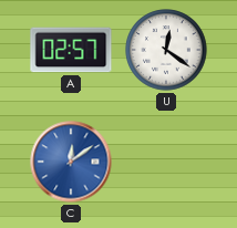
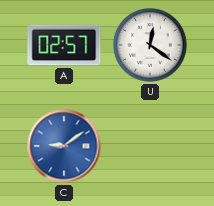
C: 12:09 -> 9:09
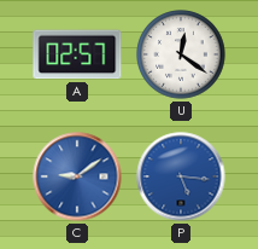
P: none -> 5:16
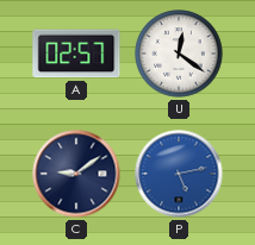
C dial: blue -> navy
P: 5:16 -> 5:13
